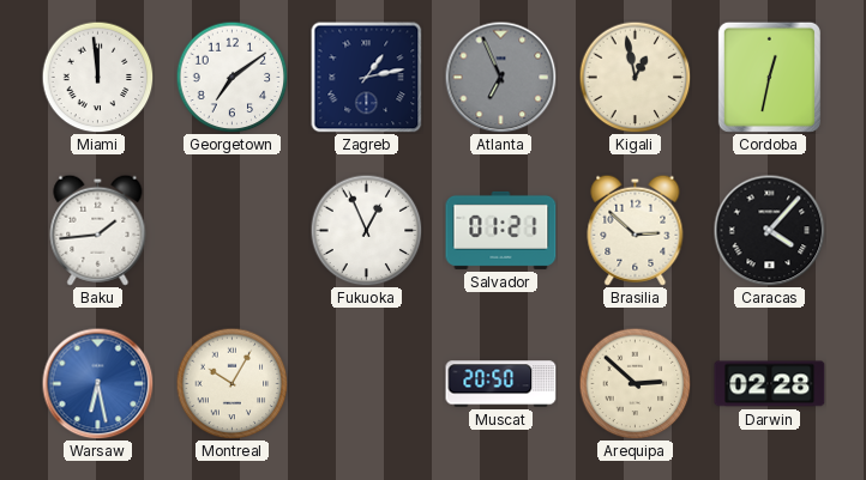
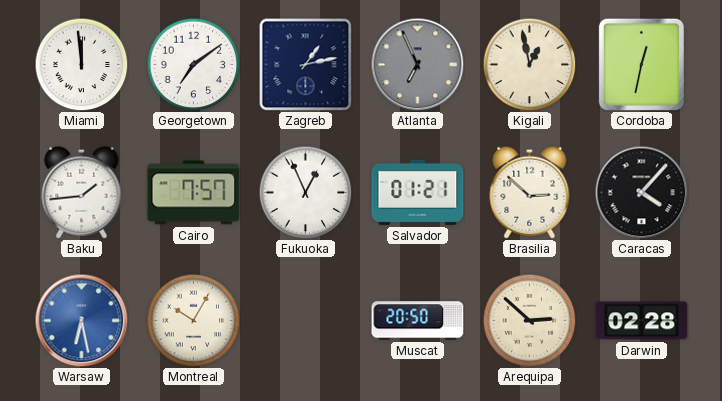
Cairo: none -> 7:57
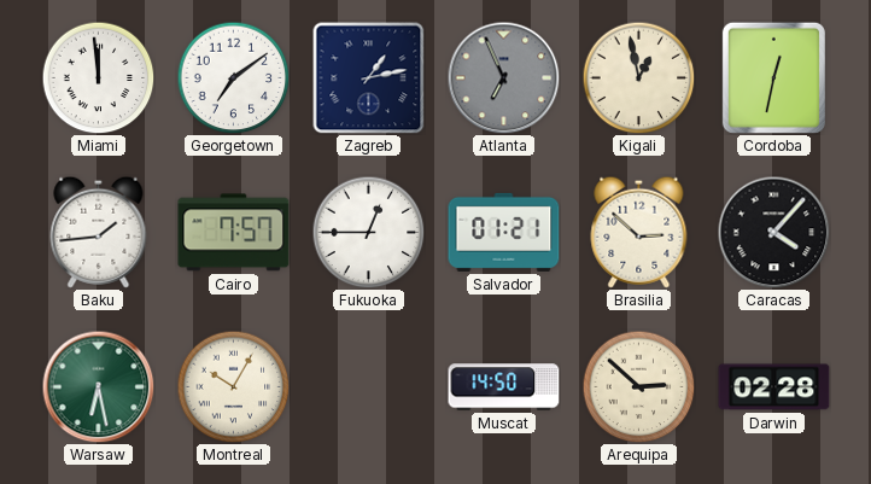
Fukuoka: 12:56 -> 12:45
Warsaw dial: blue -> green
Muscat: 20:50 -> 14:50
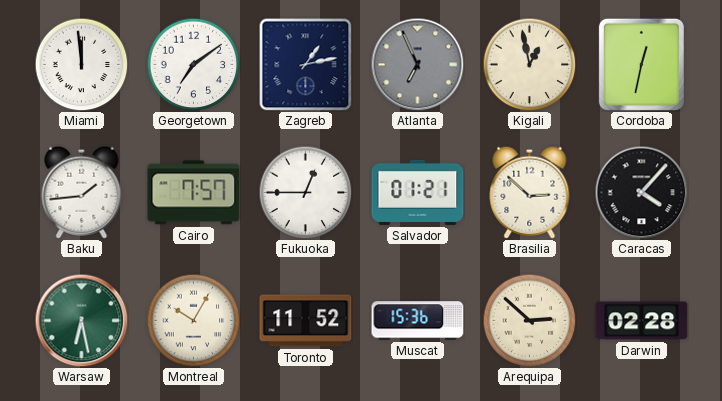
Toronto: none -> 11:52
Muscat: 14:50 -> 15:36
